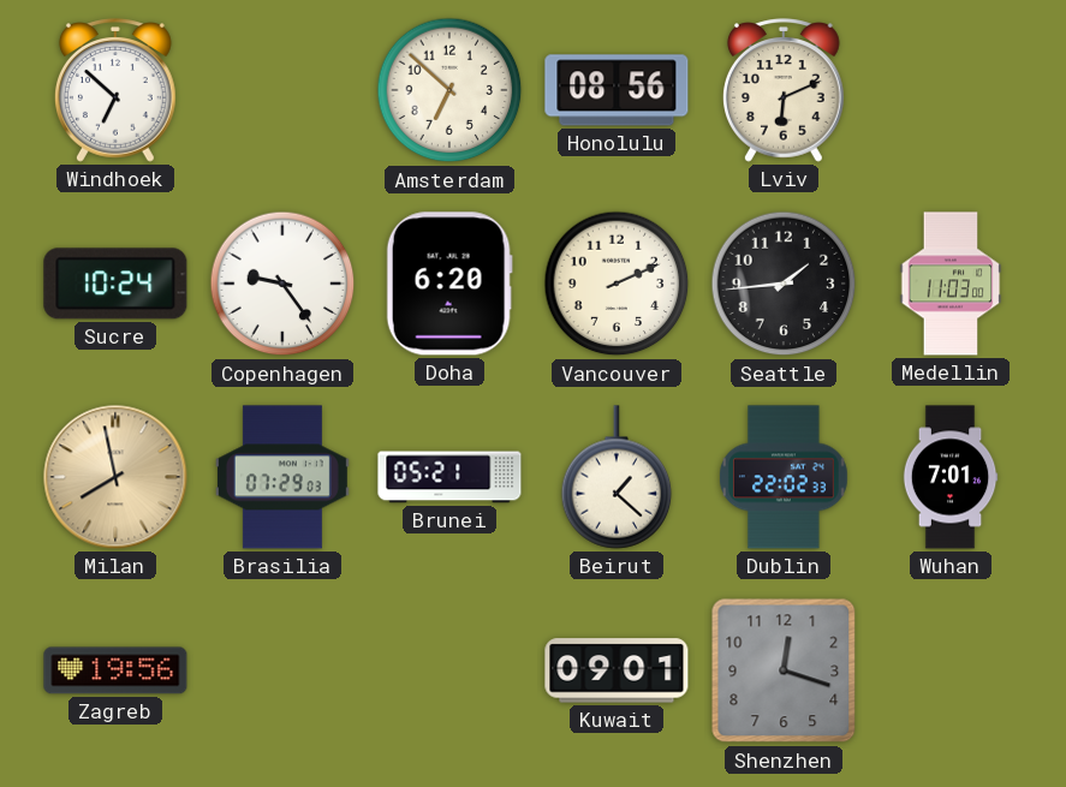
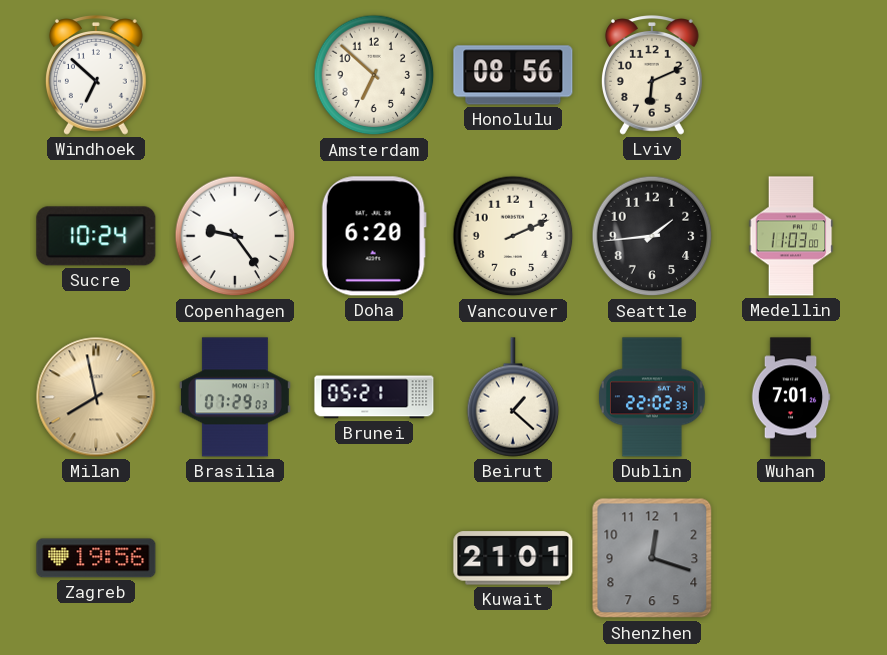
Kuwait: 09:01 -> 21:01
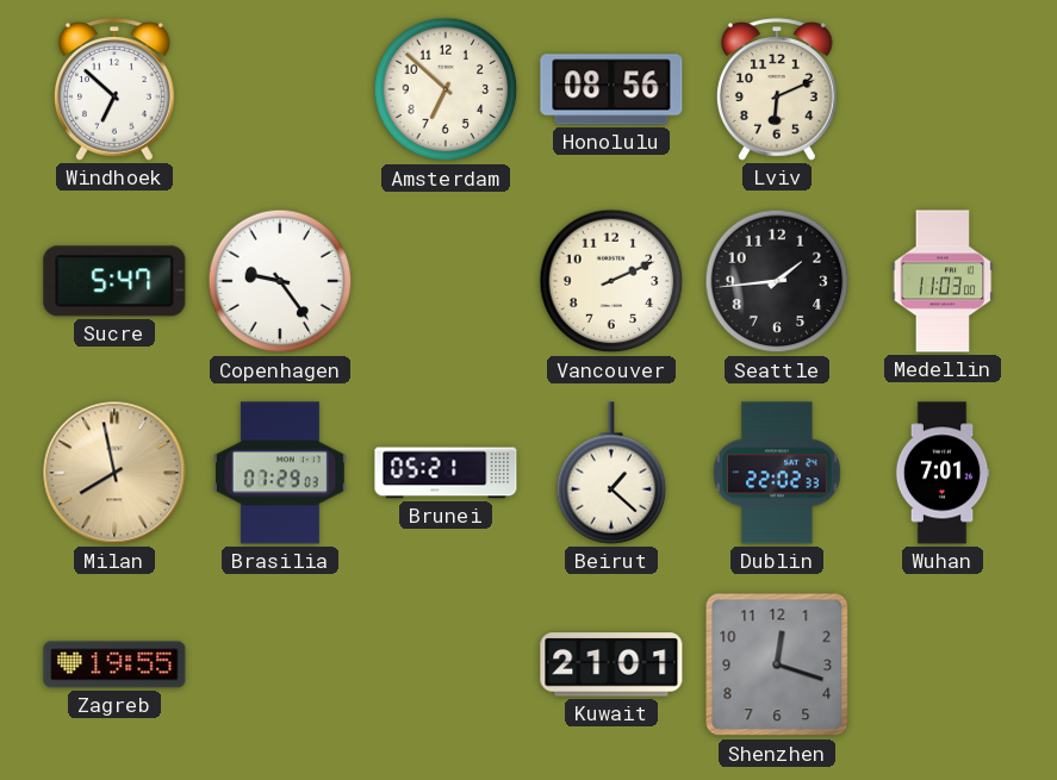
Sucre: 10:24 -> 5:47
Doha: 6:20 -> none
Zagreb: 19:56 -> 19:55
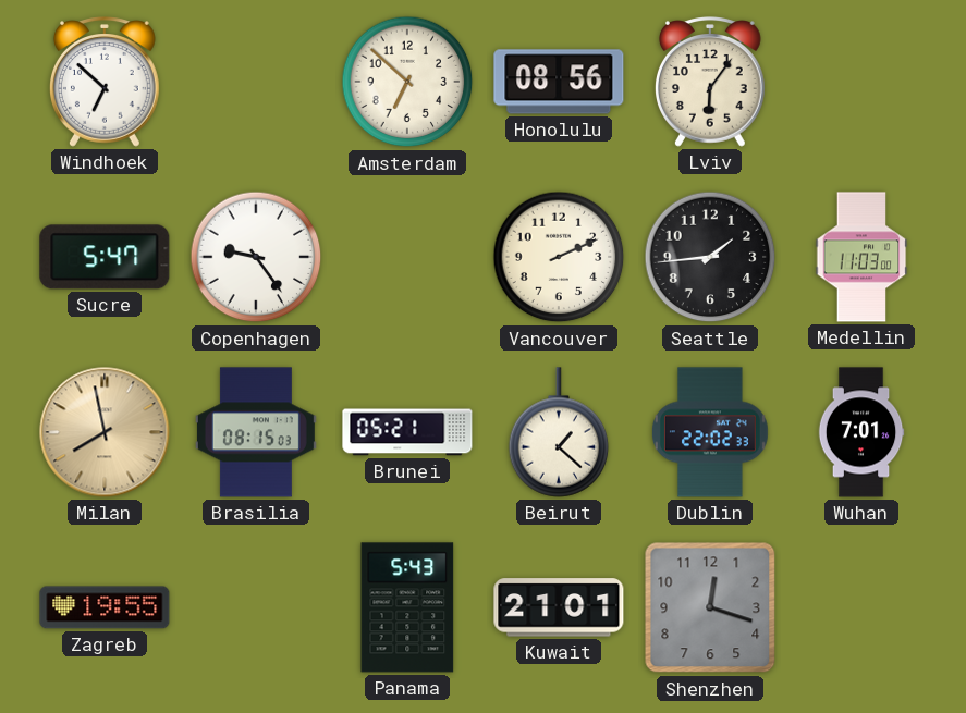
Lviv: 6:11 -> 6:06
Brasilia: 07:29 -> 08:15
Panama: none -> 5:43
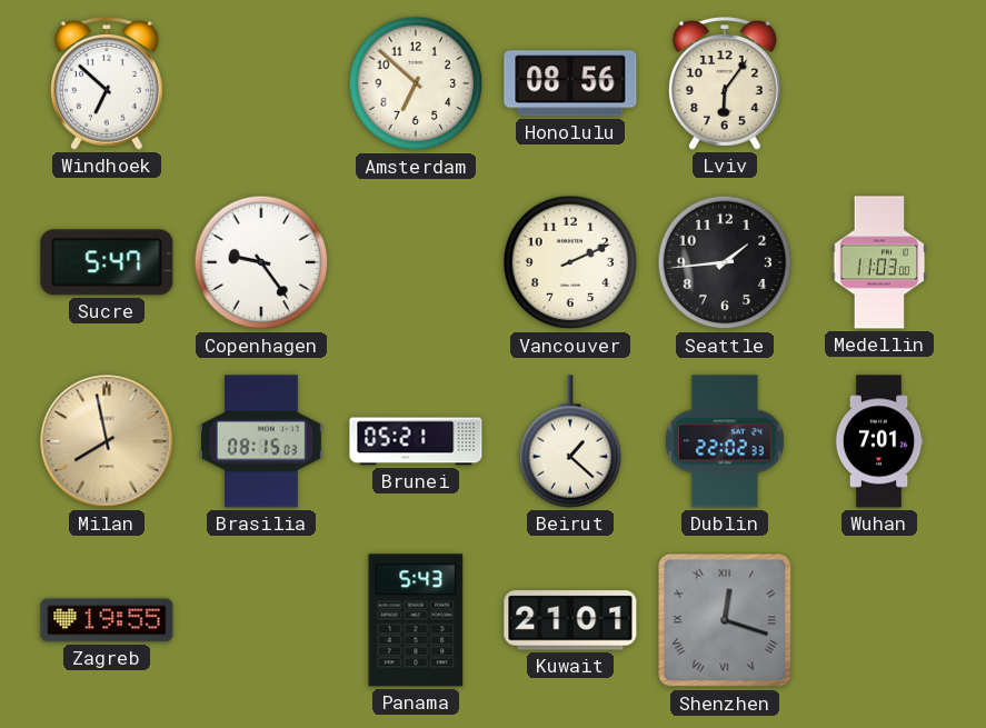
Shenzhen numerals: Arabic -> Roman
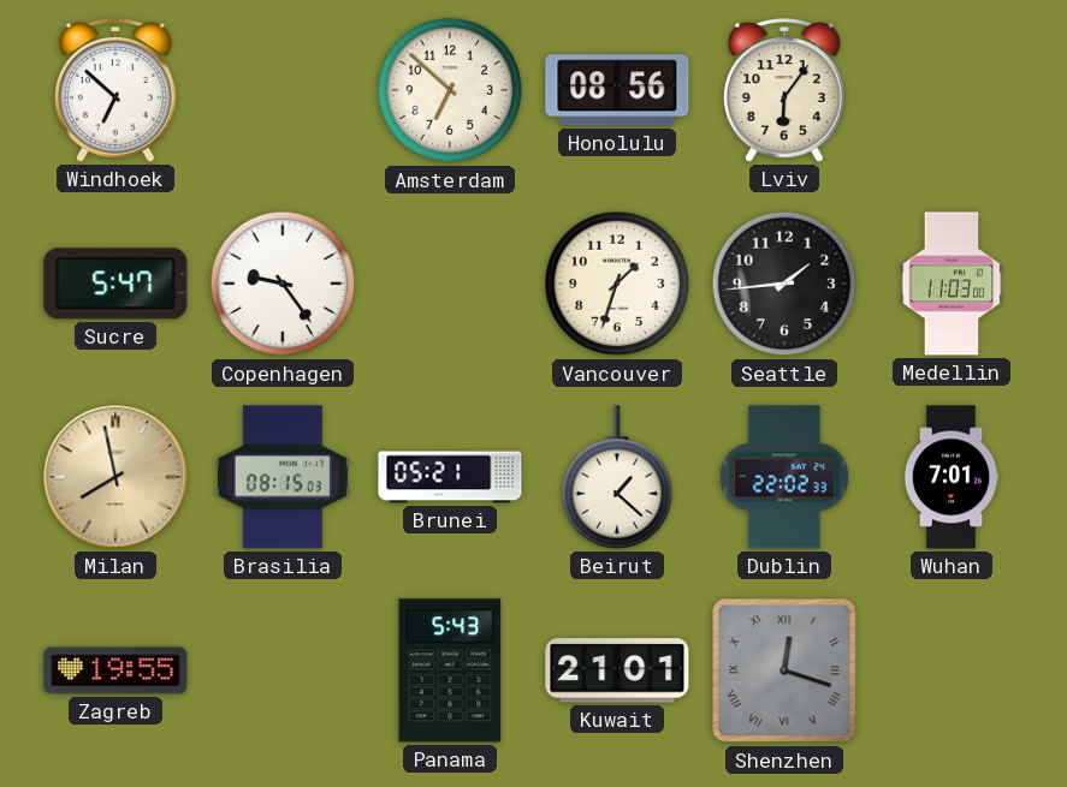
Vancouver: 2:11 -> 1:33
